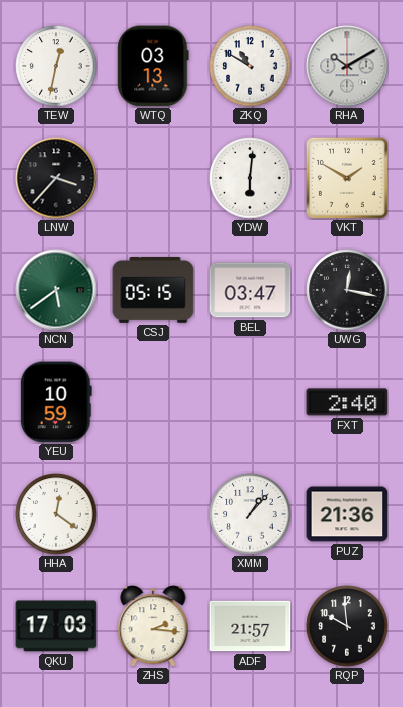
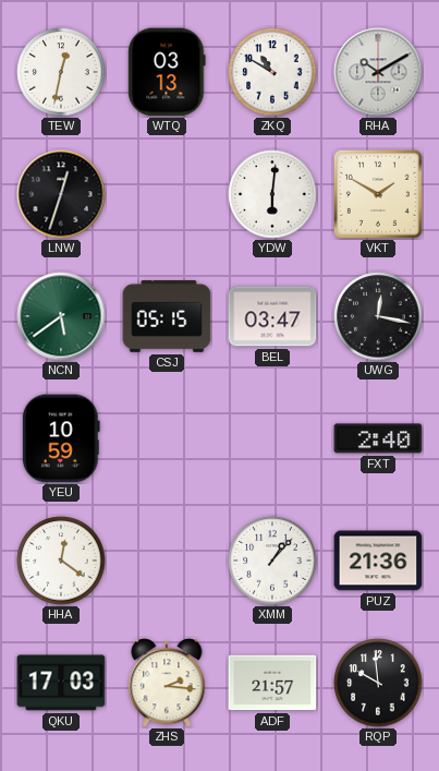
LNW: 3:37 -> 12:33
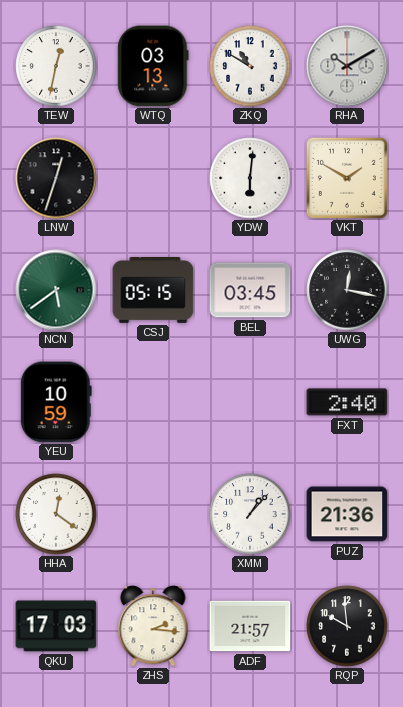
BEL: 03:47 -> 03:45
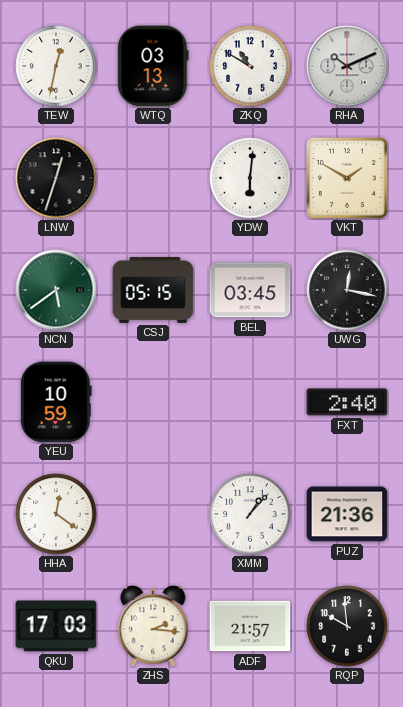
RHA: 10:10 -> 10:11
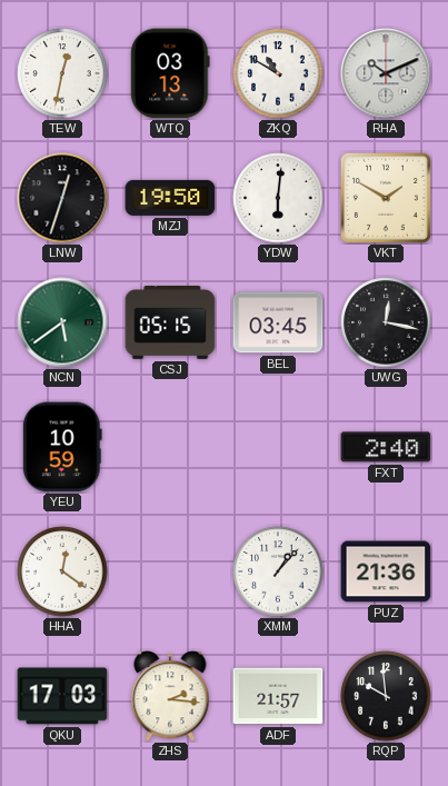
MZJ: none -> 19:50
